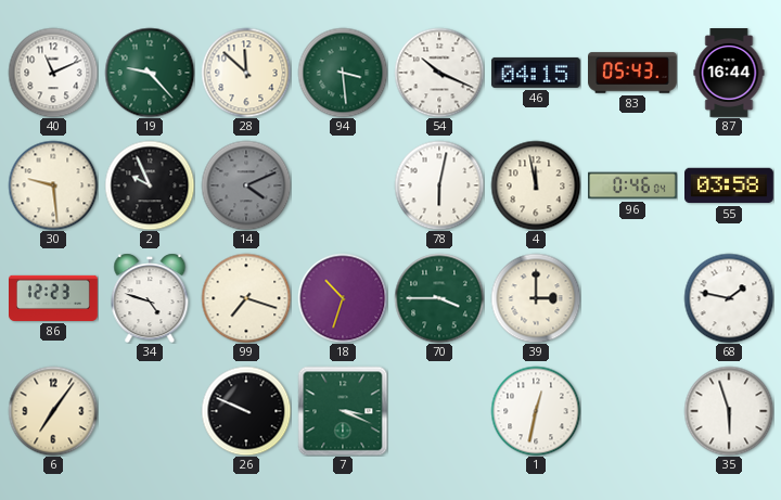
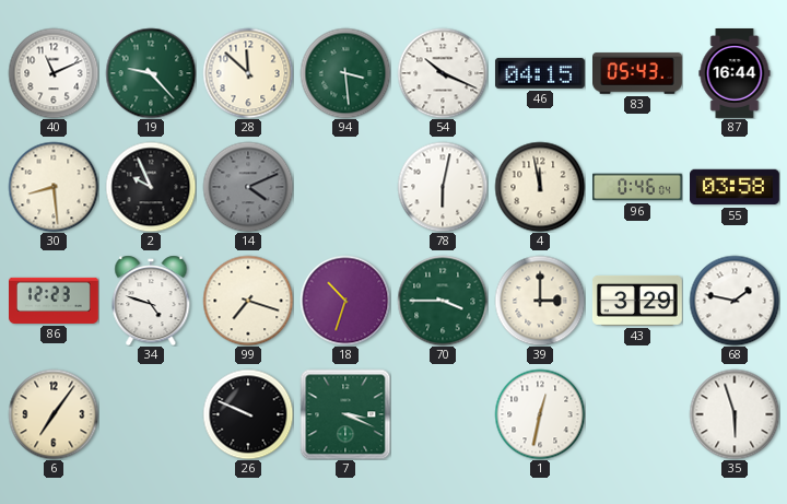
30: 9:29 -> 8:29
43: none -> 3:29
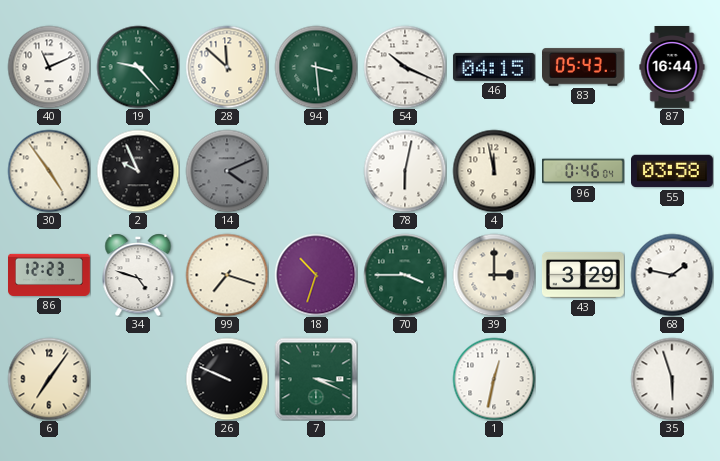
30: 8:29 -> 4:54
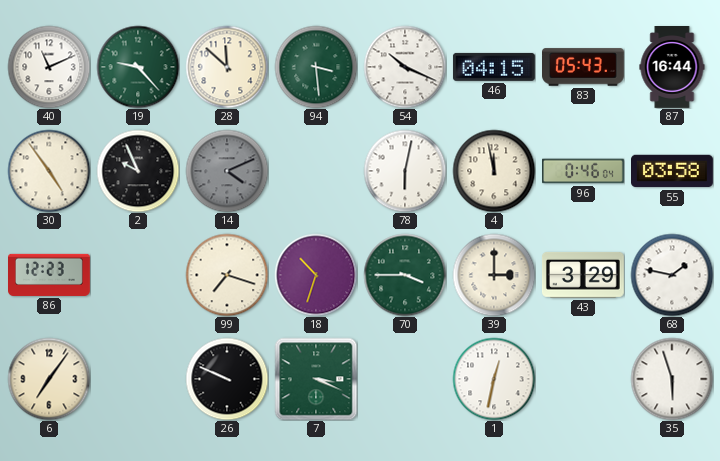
34: 4:48 -> none
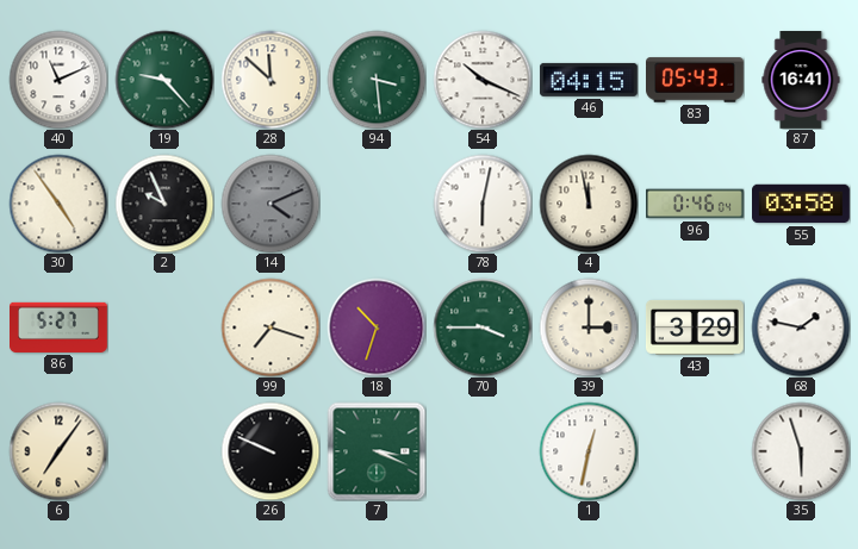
87: 16:44 -> 16:41
86: 12:23 -> 5:27
